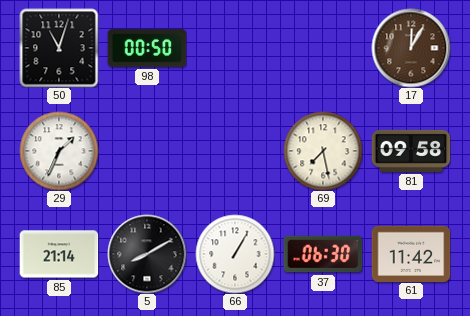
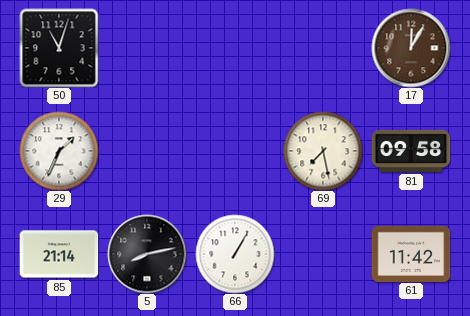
98: 00:50 -> none
5: 8:10 -> 8:13
37: 06:30 -> none
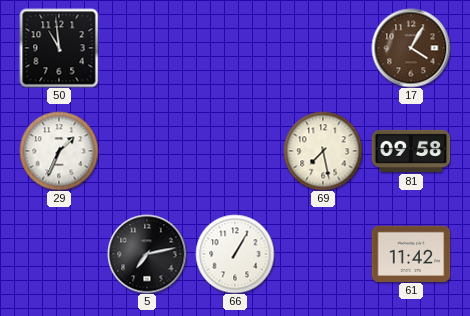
50: 11:03 -> 10:59
17: 12:05 -> 4:05
85: 21:14 -> none
5: 8:13 -> 7:13
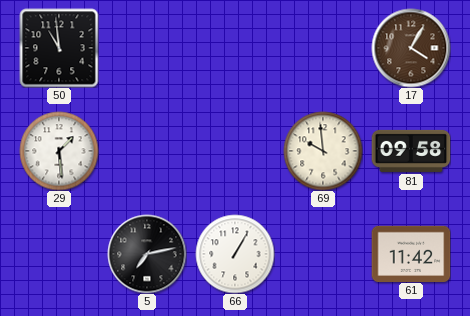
29: 1:34 -> 1:29
69: 7:28 -> 9:59
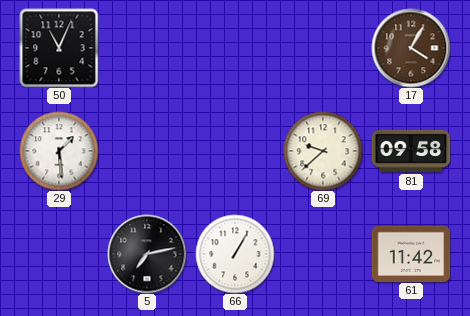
50: 10:59 -> 11:04
69: 9:59 -> 9:38
